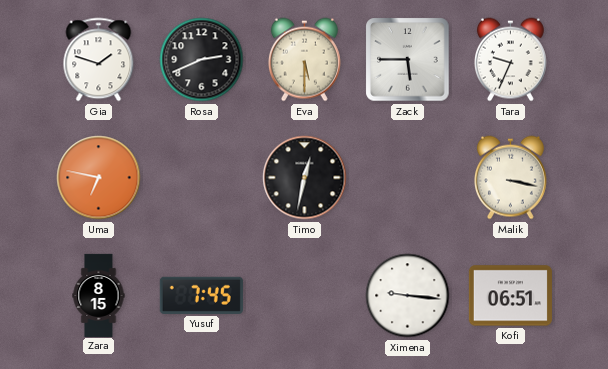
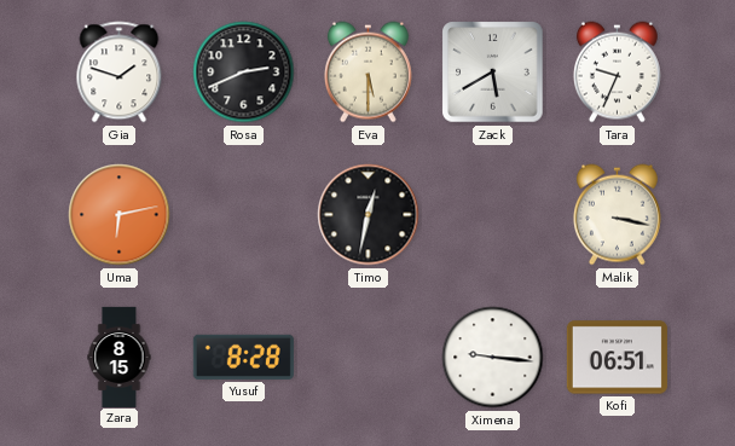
Zack: 5:45 -> 5:40
Uma: 6:47 -> 6:13
Yusuf: 7:45 -> 8:28
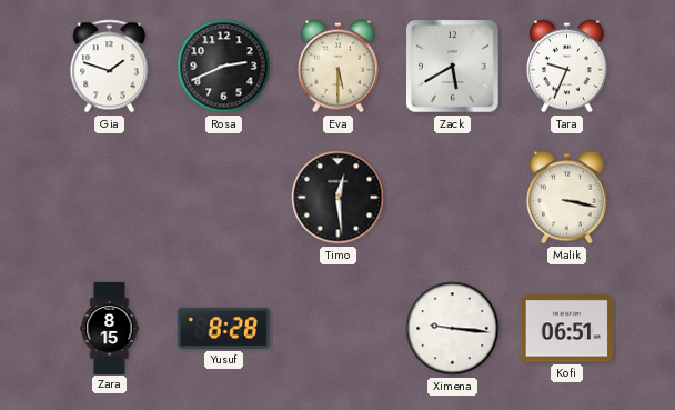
Uma: 6:13 -> none
Timo: 12:32 -> 12:29
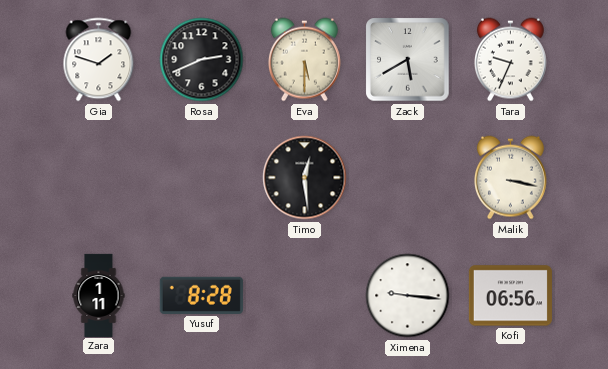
Zara: 8:15 -> 1:11
Kofi: 06:51 -> 06:56
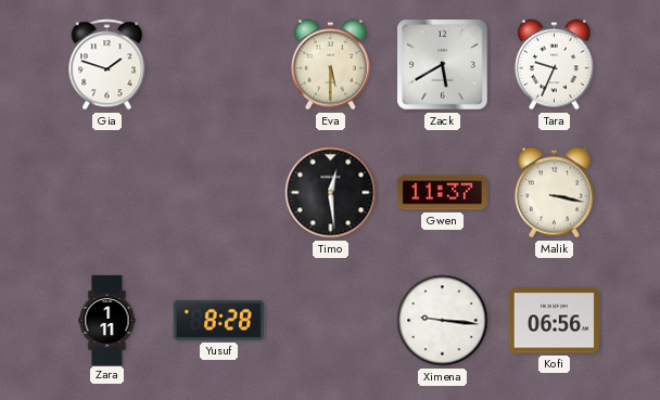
Rosa: 2:41 -> none
Gwen: none -> 11:37
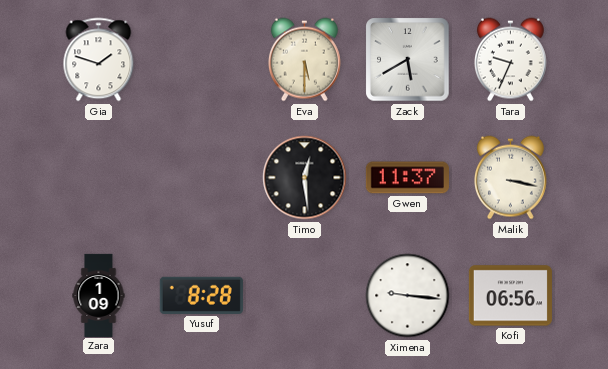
Zara: 1:11 -> 1:09
